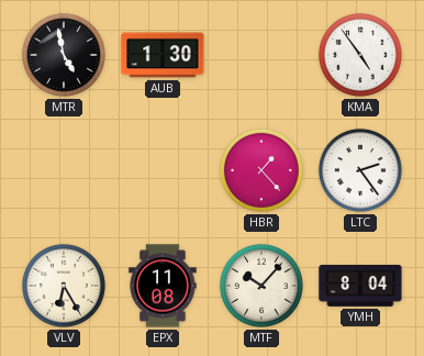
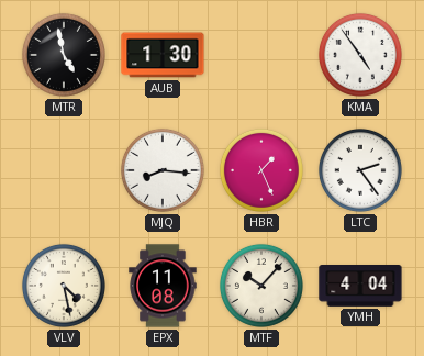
MJQ: none -> 8:16
HBR: 1:23 -> 1:26
VLV: 6:25 -> 4:28
YMH: 8:04 -> 4:04
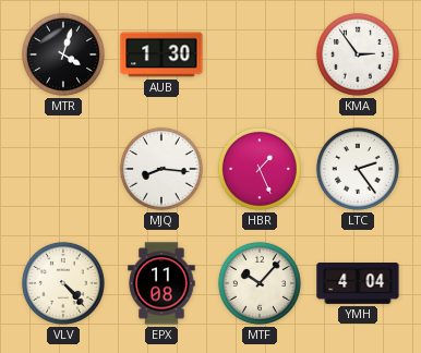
MTR: 4:58 -> 4:03
KMA: 4:54 -> 2:54
VLV: 4:28 -> 4:23
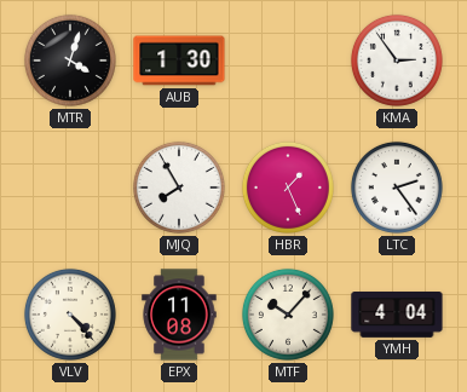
MJQ: 8:16 -> 7:55
